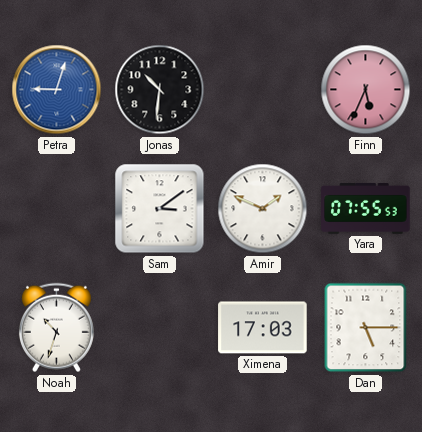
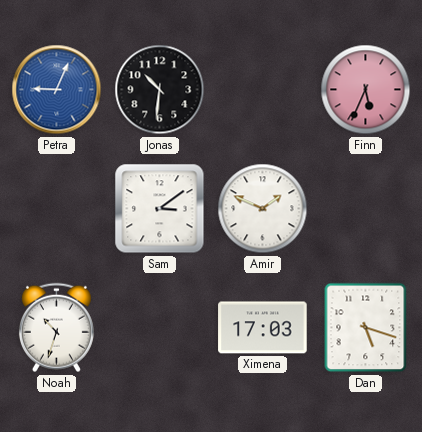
Petra: 9:03 -> 9:04
Yara: 07:55 -> none
Dan: 5:15 -> 5:18
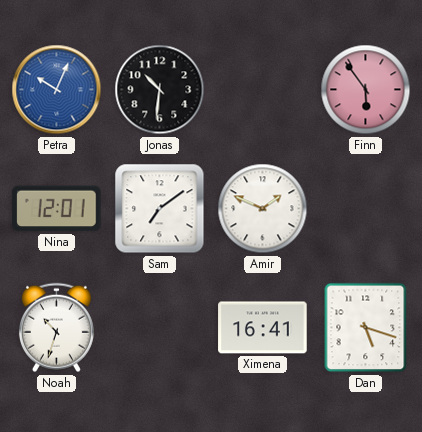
Petra: 9:04 -> 10:04
Finn: 5:34 -> 5:54
Nina: none -> 12:01
Sam: 3:09 -> 7:09
Ximena: 17:03 -> 16:41
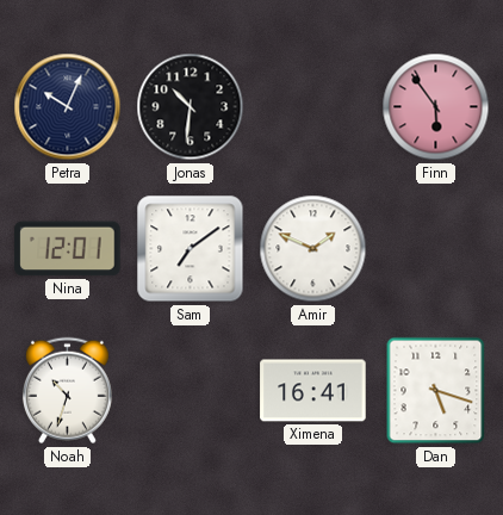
Petra dial: blue -> navy
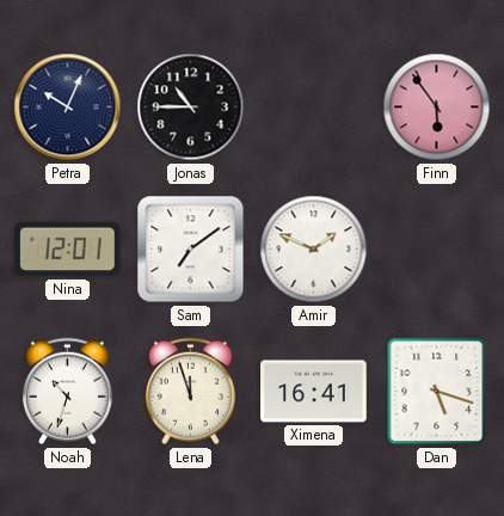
Jonas: 10:31 -> 10:45
Lena: none -> 11:57
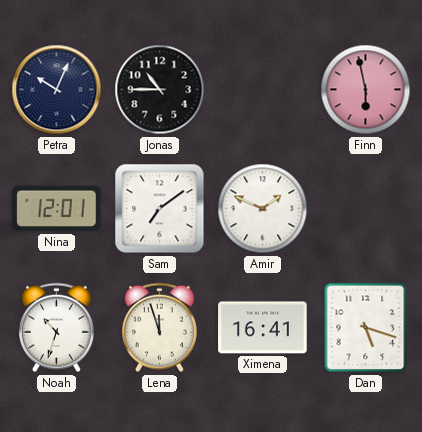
Finn: 5:54 -> 5:58
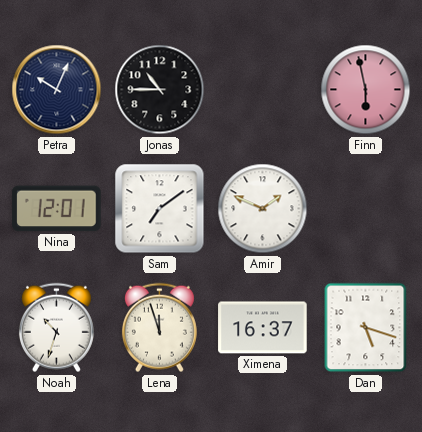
Ximena: 16:41 -> 16:37
